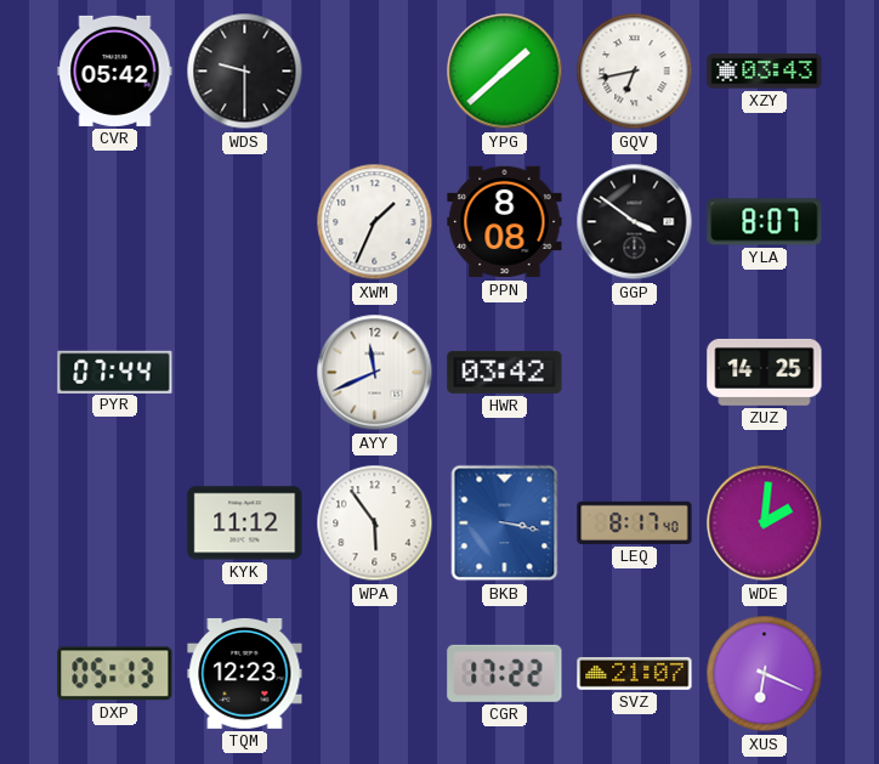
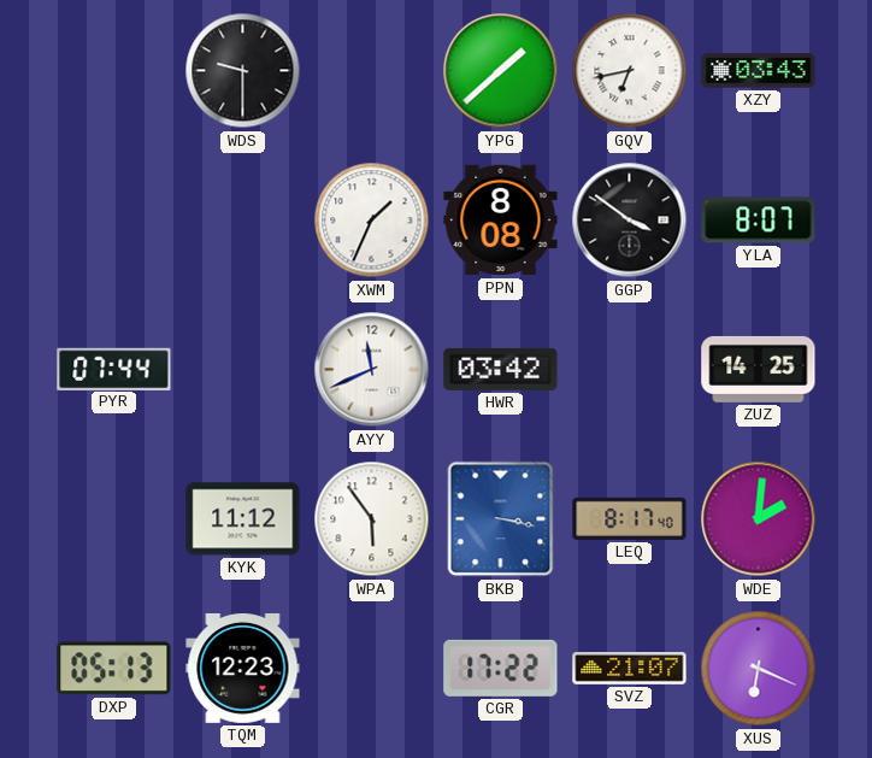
CVR: 05:42 -> none
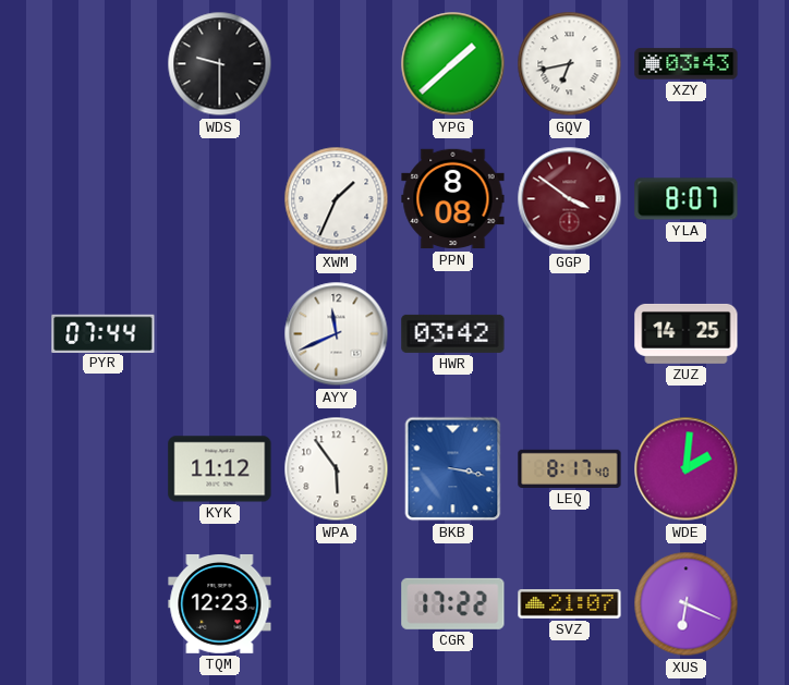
GGP dial: black -> burgundy
DXP: 05:13 -> none
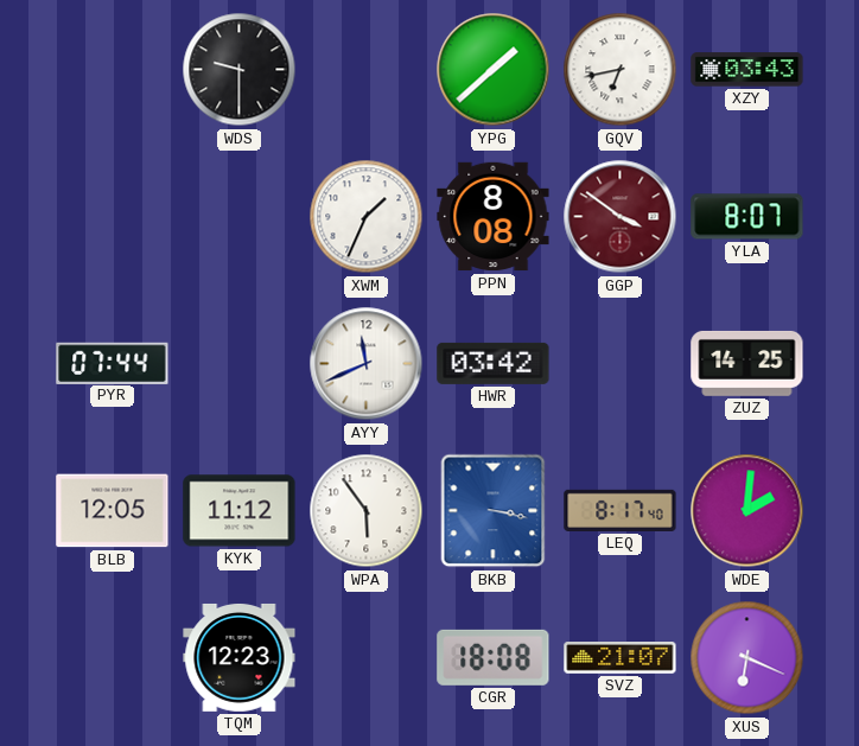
BLB: none -> 12:05
CGR: 17:22 -> 18:08
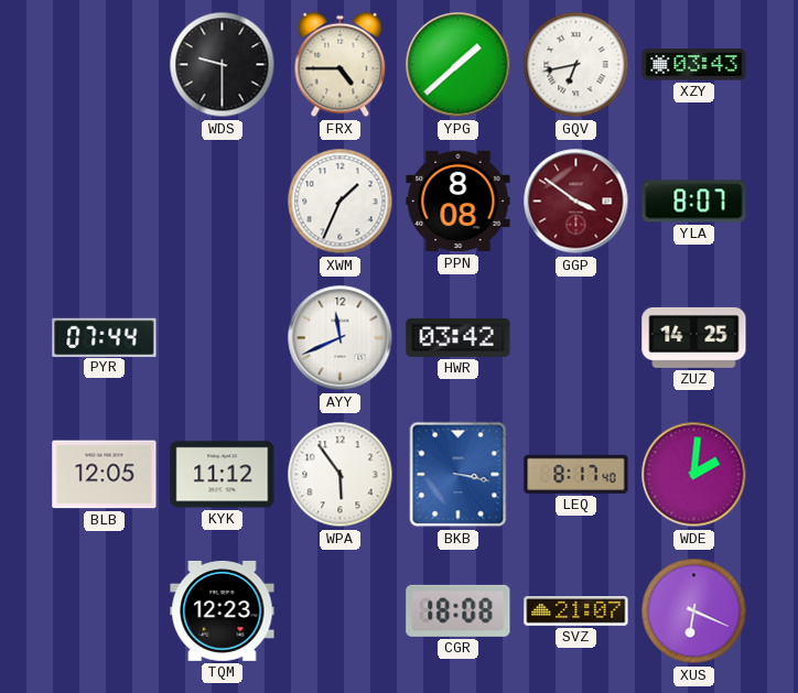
FRX: none -> 4:45
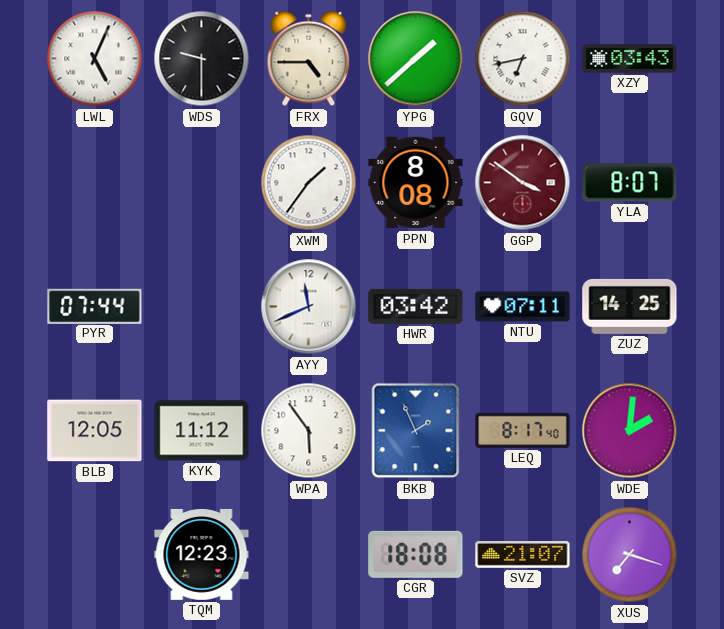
LWL: none -> 5:04
XWM: 1:34 -> 1:36
NTU: none -> 07:11
BKB: 3:17 -> 1:56
XUS: 6:19 -> 7:18
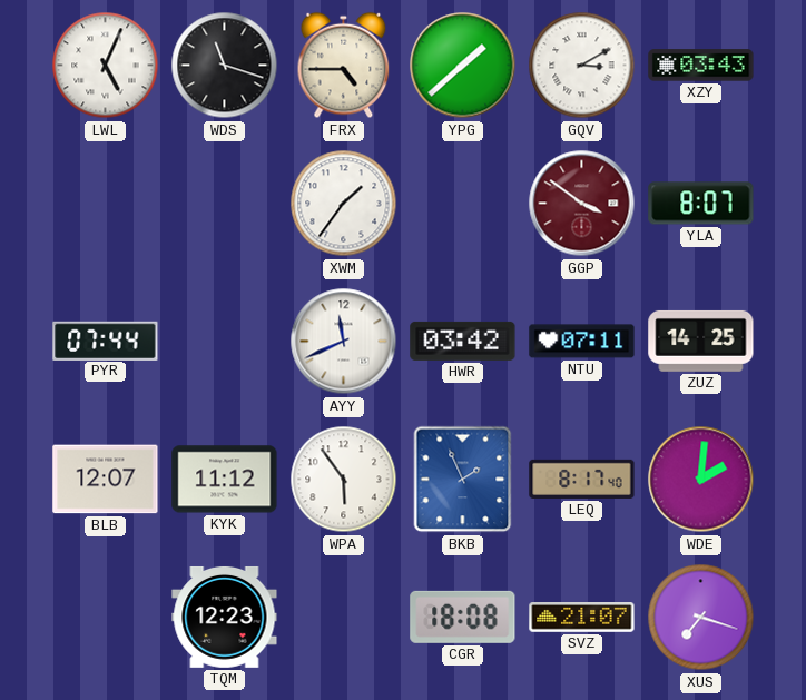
WDS: 9:30 -> 11:18
GQV: 6:43 -> 3:10
PPN: 8:08 -> none
BLB: 12:05 -> 12:07
